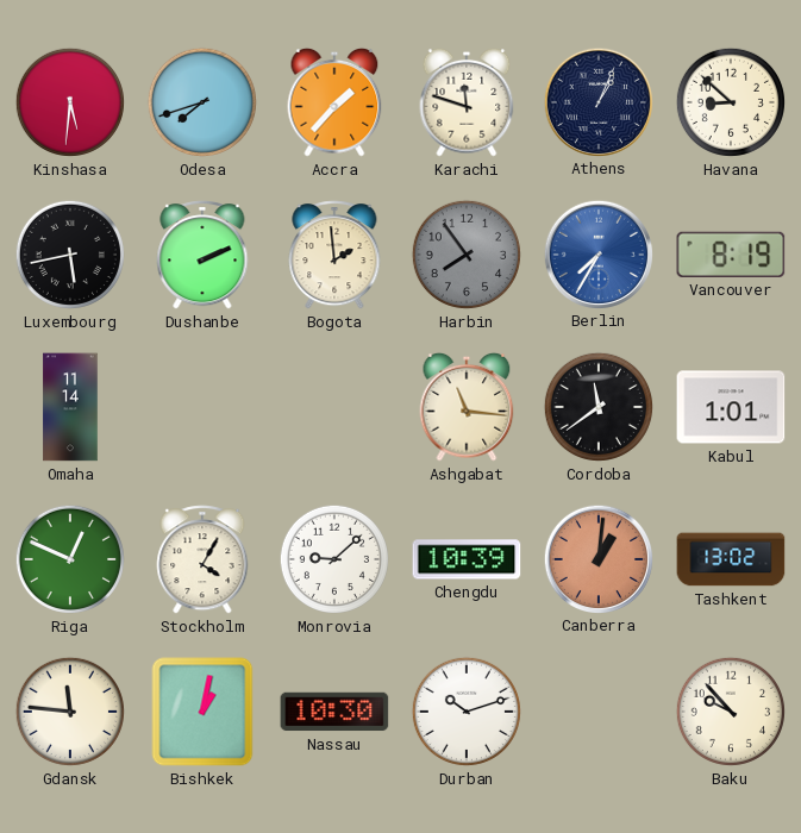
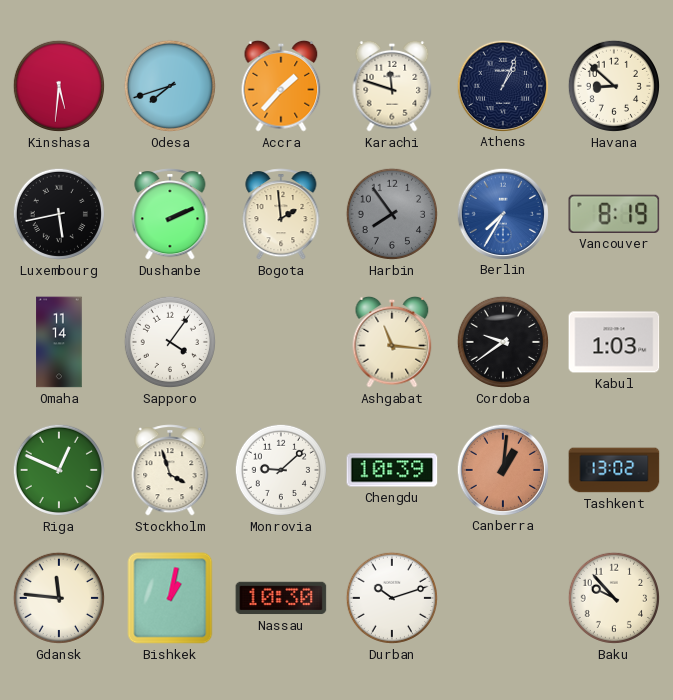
Sapporo: none -> 4:06
Cordoba: 11:39 -> 9:39
Kabul: 1:01 -> 1:03
Stockholm: 4:05 -> 3:57
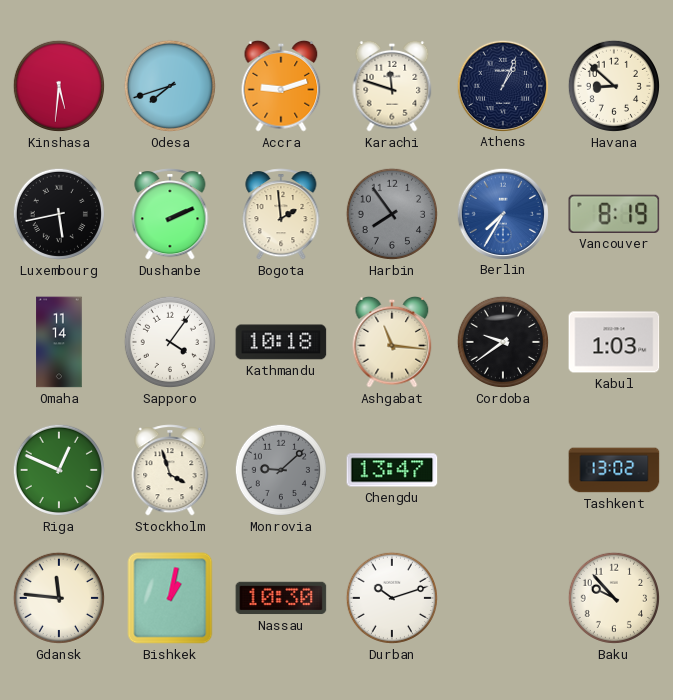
Accra: 1:37 -> 9:12
Kathmandu: none -> 10:18
Monrovia dial: white -> grey
Chengdu: 10:39 -> 13:47
Canberra: 1:01 -> none
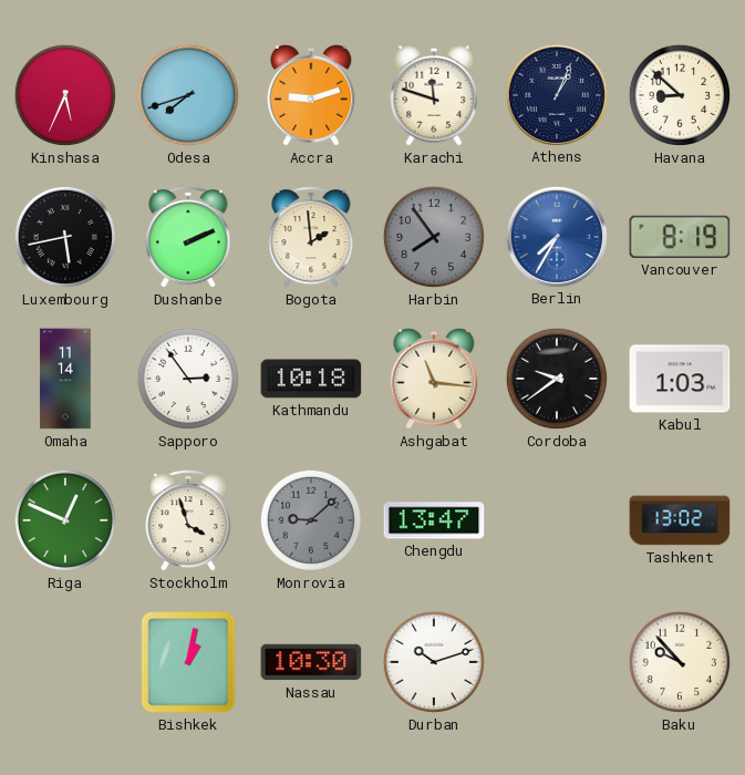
Kinshasa: 5:31 -> 5:34
Sapporo: 4:06 -> 2:54
Gdansk: 11:46 -> none
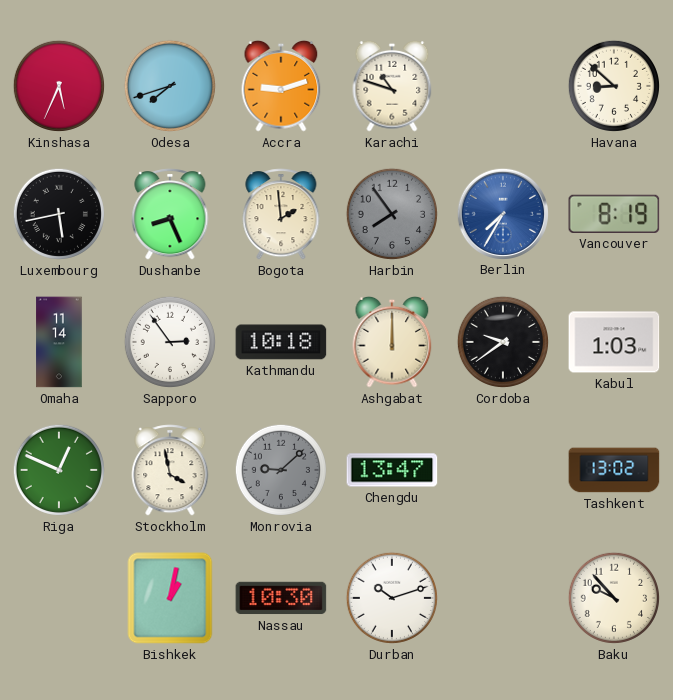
Karachi: 11:48 -> 10:48
Athens: 1:04 -> none
Dushanbe: 2:11 -> 8:26
Ashgabat: 11:16 -> 12:00
Stockholm: 3:57 -> 3:58
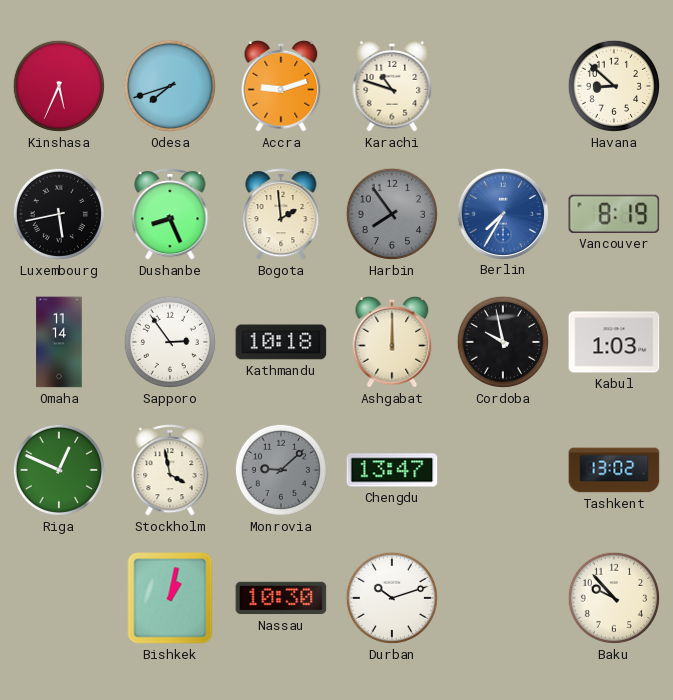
Cordoba: 9:39 -> 9:58
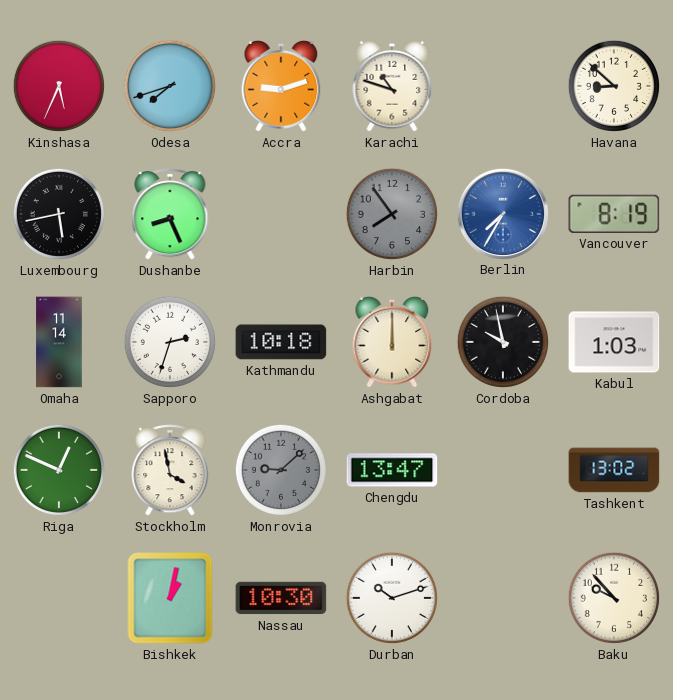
Bogota: 1:59 -> none
Sapporo: 2:54 -> 2:33
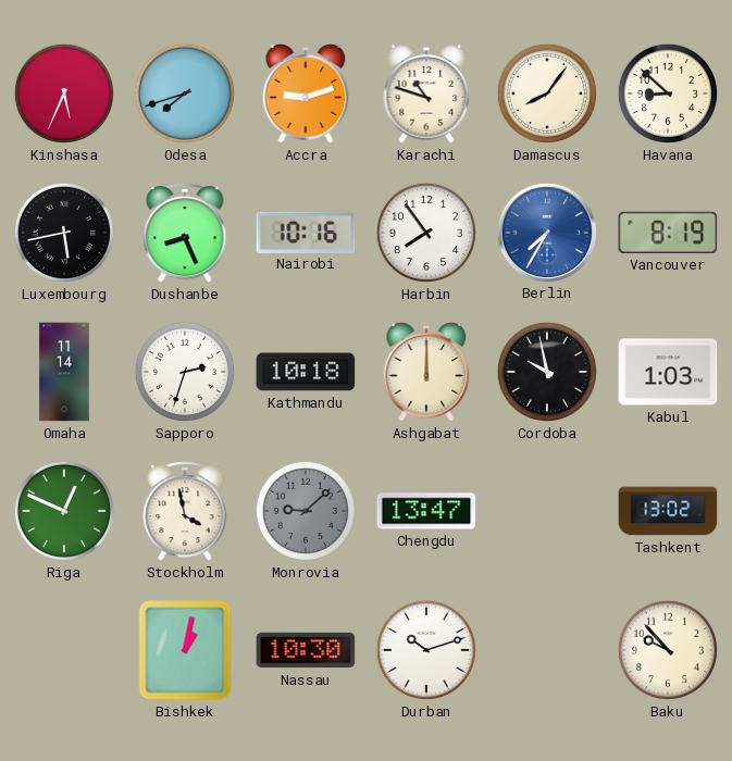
Damascus: none -> 8:06
Nairobi: none -> 10:16
Harbin dial: grey -> white
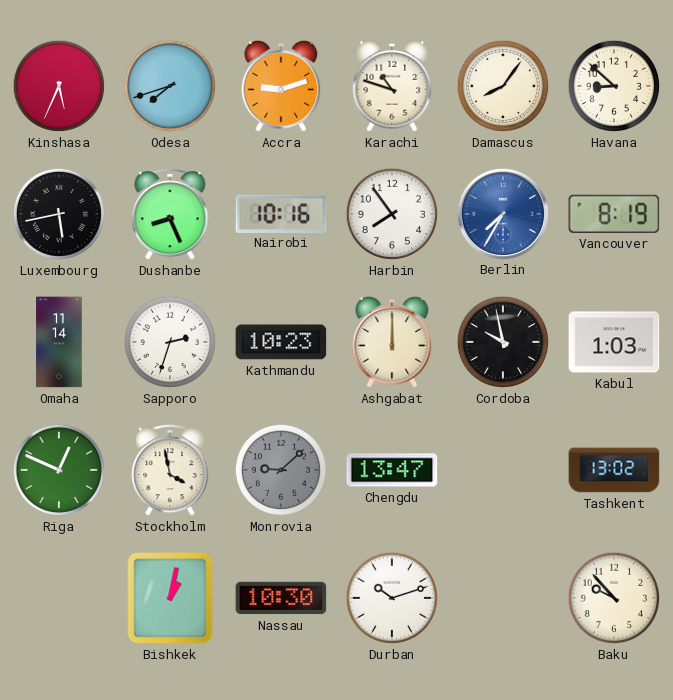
Kathmandu: 10:18 -> 10:23
